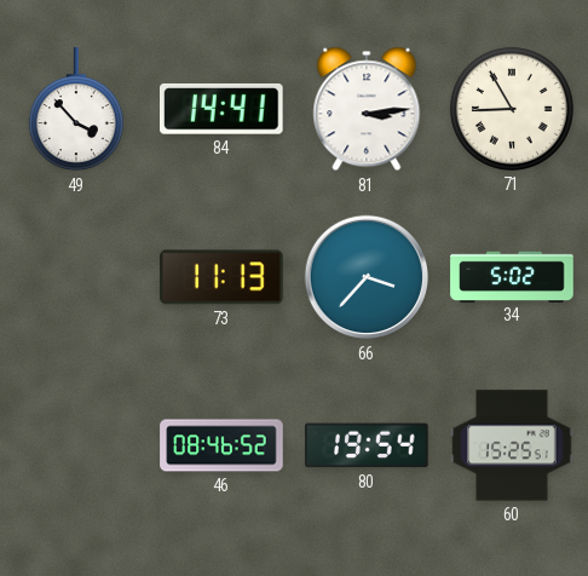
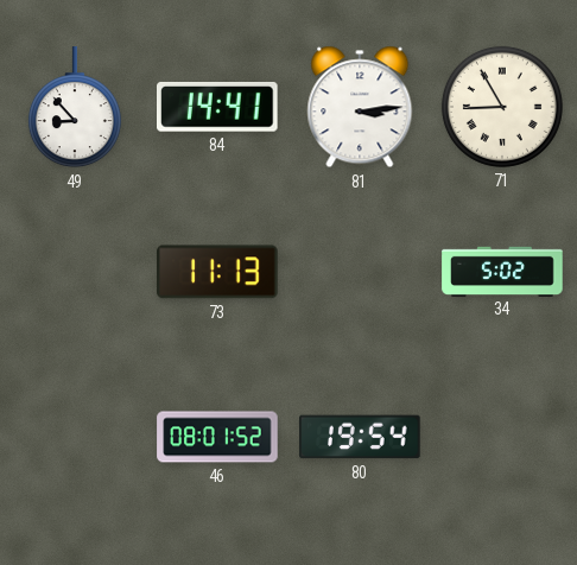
49: 3:53 -> 8:53
66: 3:37 -> none
46: 08:46 -> 08:01
60: 15:25 -> none
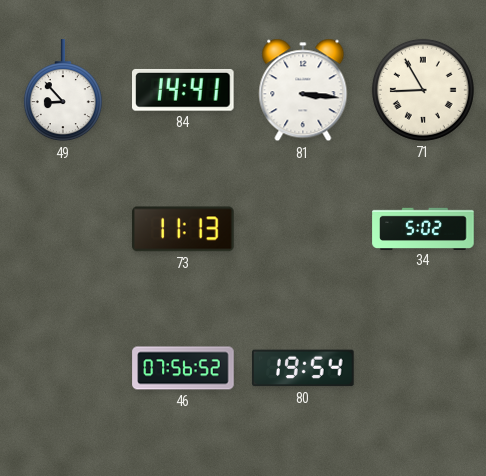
81: 3:14 -> 3:16
46: 08:01 -> 07:56
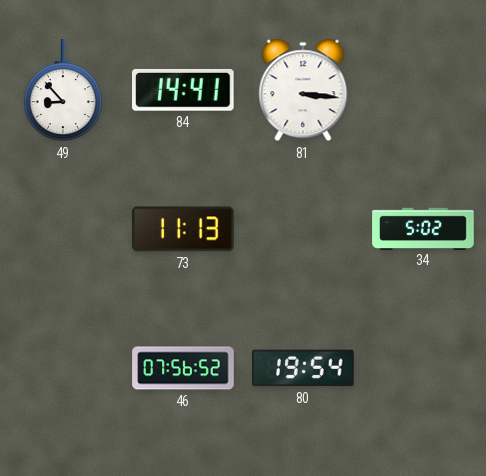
71: 8:55 -> none
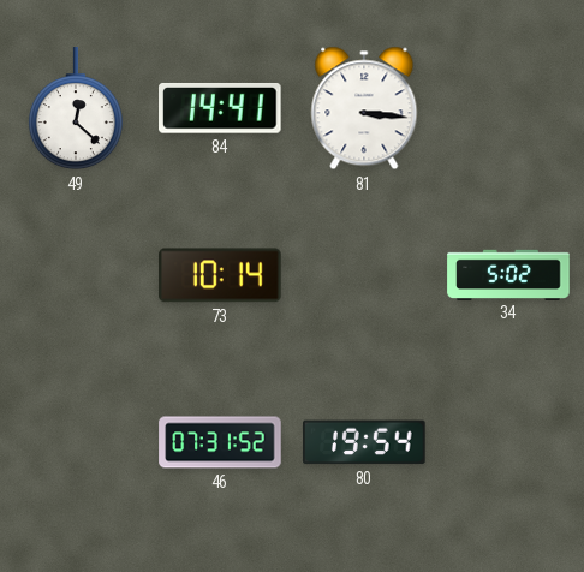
49: 8:53 -> 12:22
73: 11:13 -> 10:14
46: 07:56 -> 07:31
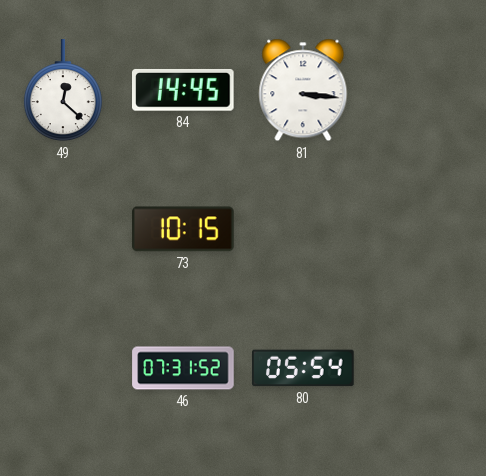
84: 14:41 -> 14:45
73: 10:14 -> 10:15
34: 5:02 -> none
80: 19:54 -> 05:54
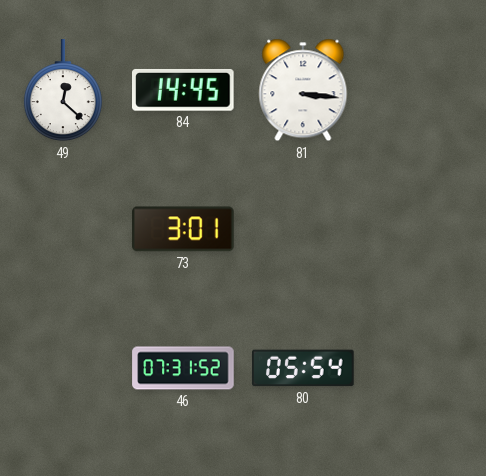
73: 10:15 -> 3:01
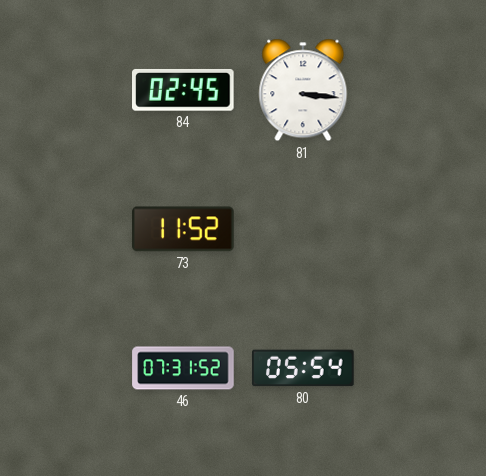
49: 12:22 -> none
84: 14:45 -> 02:45
73: 3:01 -> 11:52
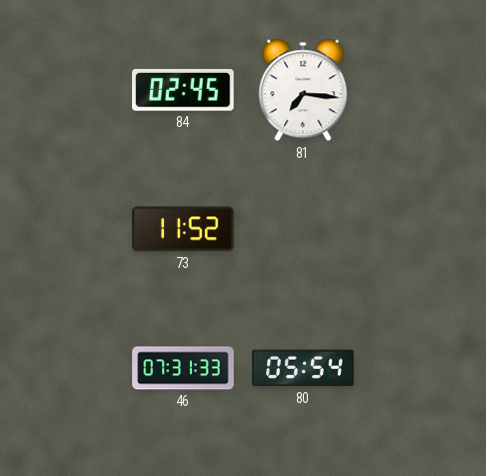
81: 3:16 -> 7:16
46: 07:31:52 -> 07:31:33
